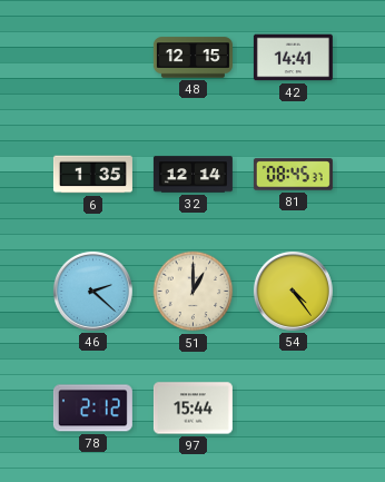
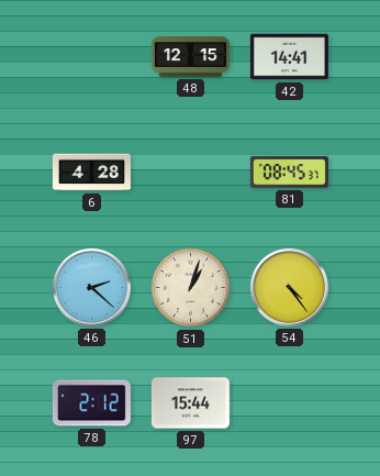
6: 1:35 -> 4:28
32: 12:14 -> none
51: 1:00 -> 1:03
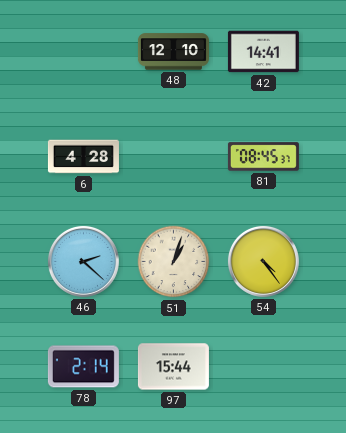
48: 12:15 -> 12:10
78: 2:12 -> 2:14
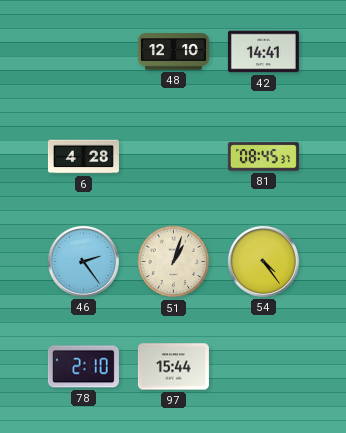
46: 2:22 -> 2:24
78: 2:14 -> 2:10
